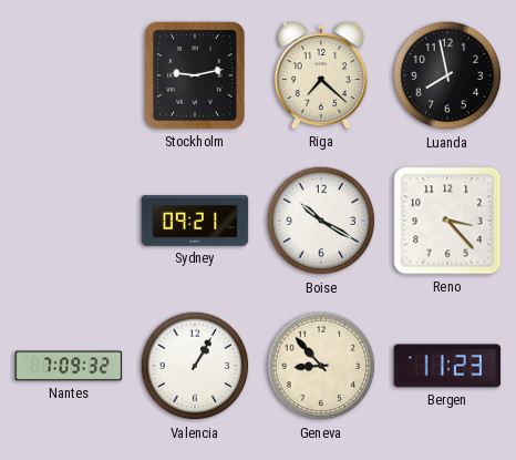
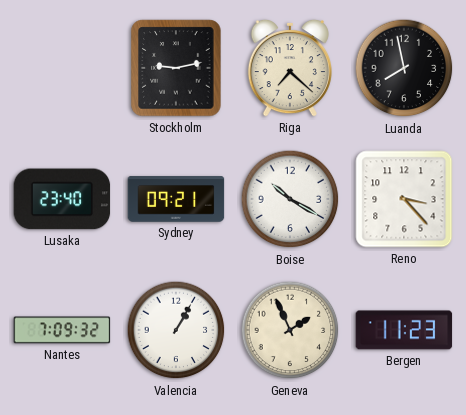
Lusaka: none -> 23:40
Geneva: 8:53 -> 1:56
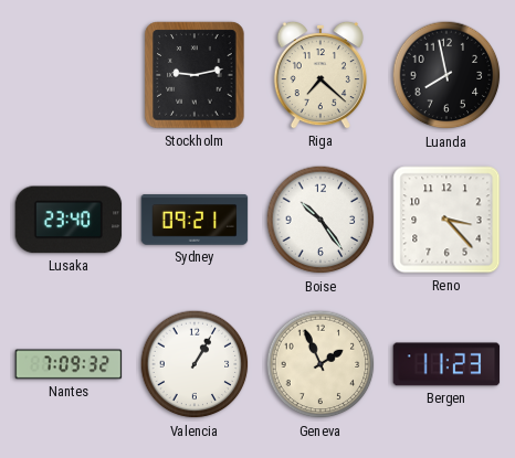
Boise: 10:20 -> 10:24
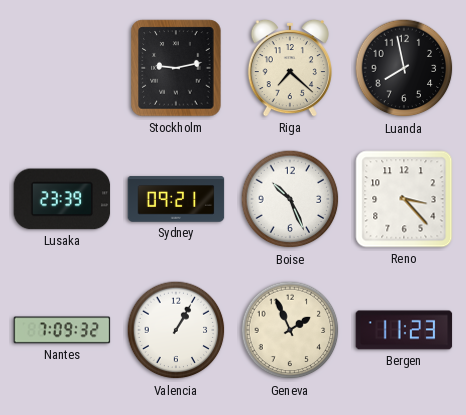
Lusaka: 23:40 -> 23:39
Boise: 10:24 -> 10:26
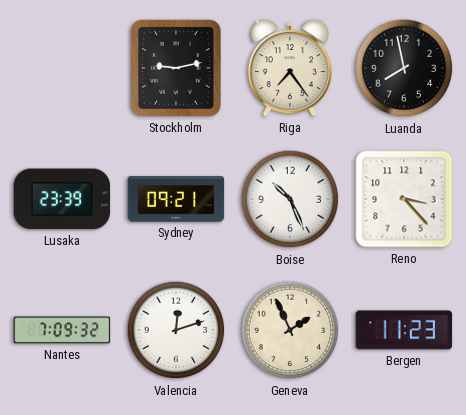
Riga: 7:22 -> 7:24
Valencia: 1:05 -> 12:12
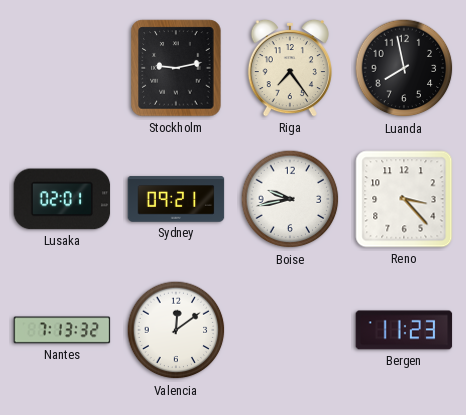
Lusaka: 23:39 -> 02:01
Boise: 10:26 -> 9:43
Nantes: 7:09 -> 7:13
Valencia: 12:12 -> 12:09
Geneva: 1:56 -> none
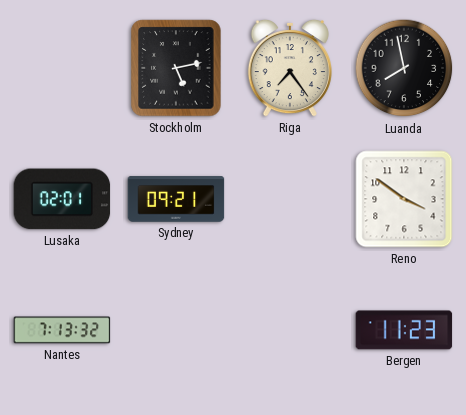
Stockholm: 9:13 -> 5:13
Boise: 9:43 -> none
Reno: 3:23 -> 3:51
Valencia: 12:09 -> none
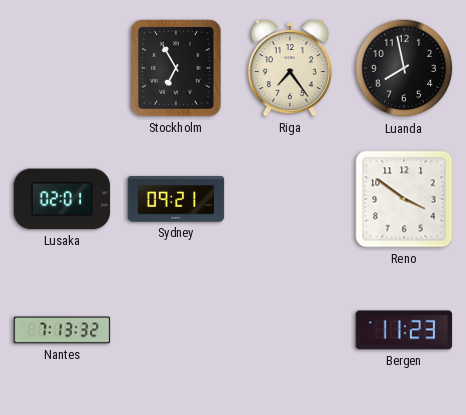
Stockholm: 5:13 -> 6:55
